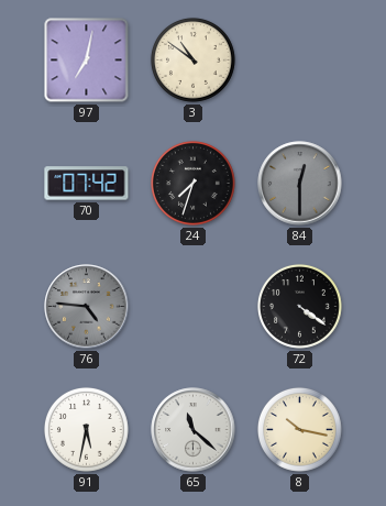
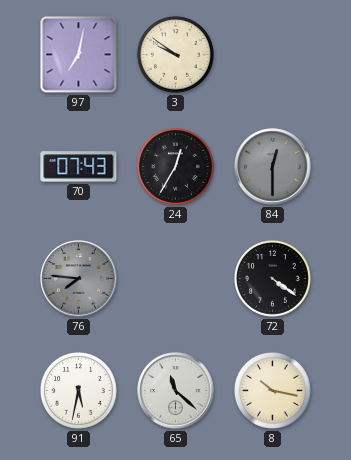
3: 10:51 -> 9:51
70: 07:42 -> 07:43
24: 7:33 -> 12:35
76: 4:46 -> 7:46
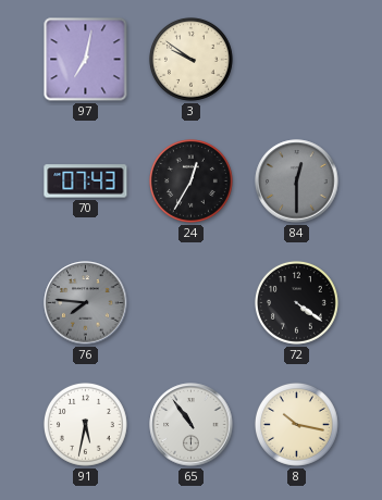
65: 11:22 -> 10:54
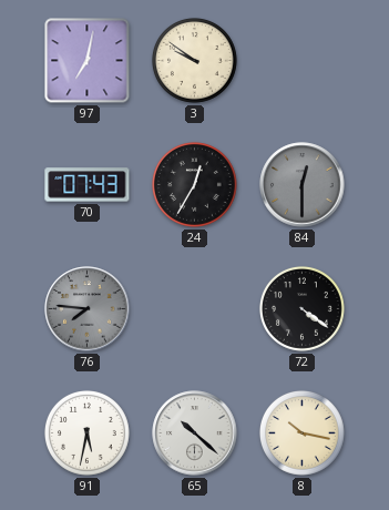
65: 10:54 -> 10:22
